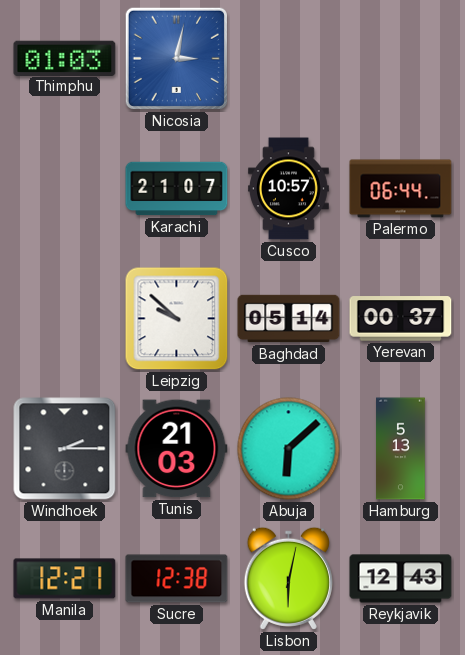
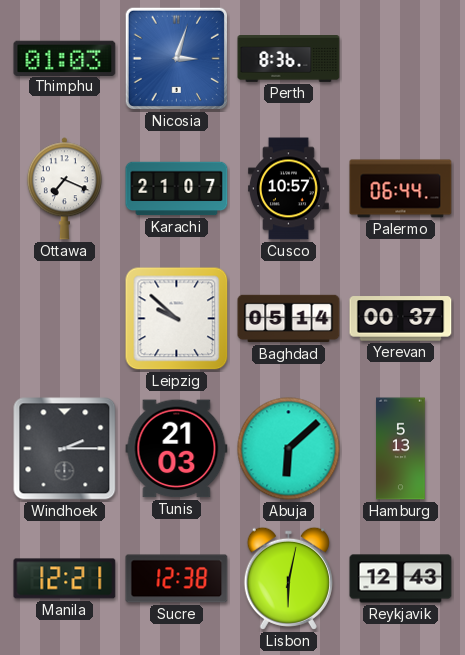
Nicosia: 3:02 -> 3:03
Perth: none -> 8:36
Ottawa: none -> 7:19
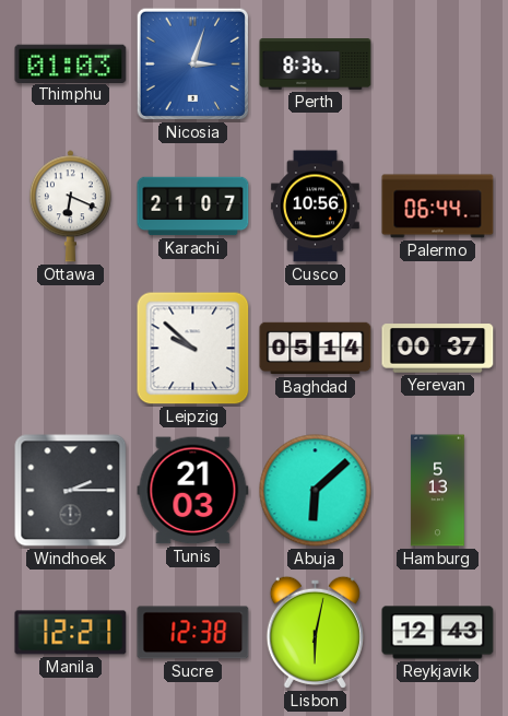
Ottawa: 7:19 -> 6:19
Cusco: 10:57 -> 10:56
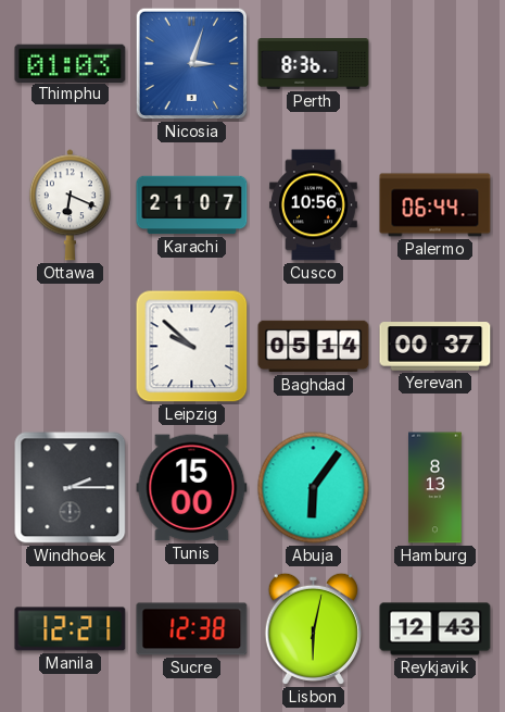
Tunis: 21:03 -> 15:00
Abuja: 6:08 -> 6:06
Hamburg: 5:13 -> 8:13
